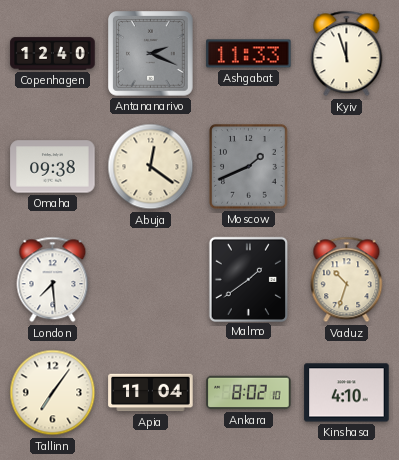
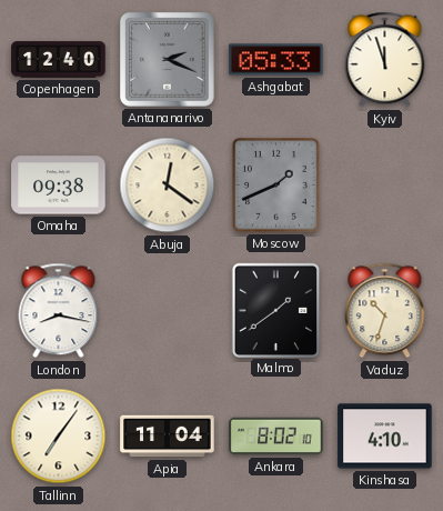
Ashgabat: 11:33 -> 05:33
London: 7:29 -> 8:17
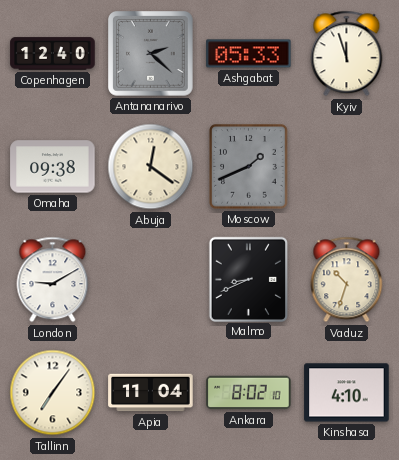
Antananarivo: 2:19 -> 2:22
London: 8:17 -> 9:10
Malmo: 1:39 -> 8:41
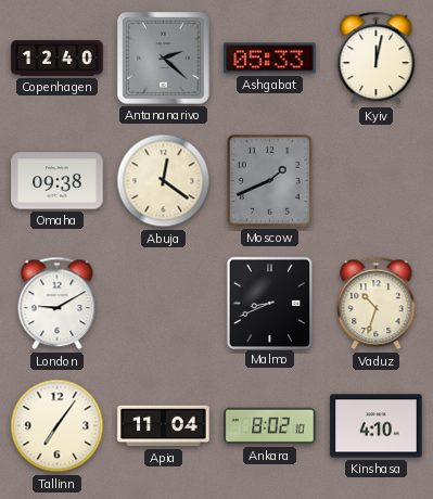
Kyiv: 11:57 -> 12:02
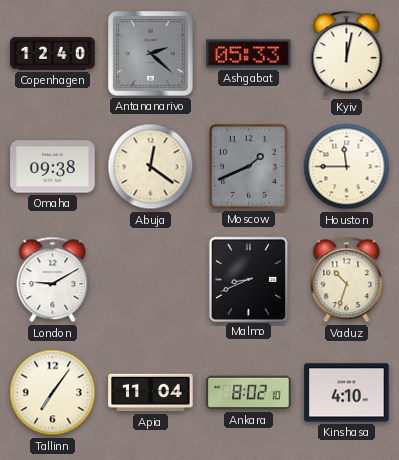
Houston: none -> 11:45
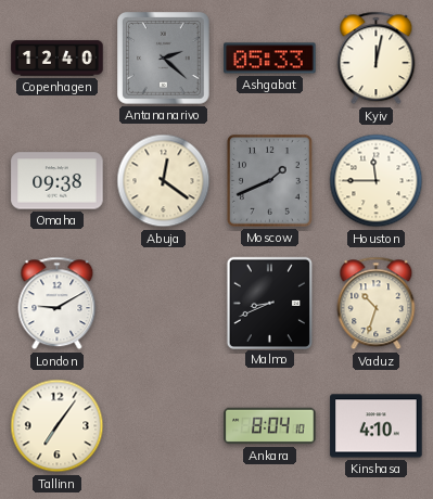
Apia: 11:04 -> none
Ankara: 8:02 -> 8:04
